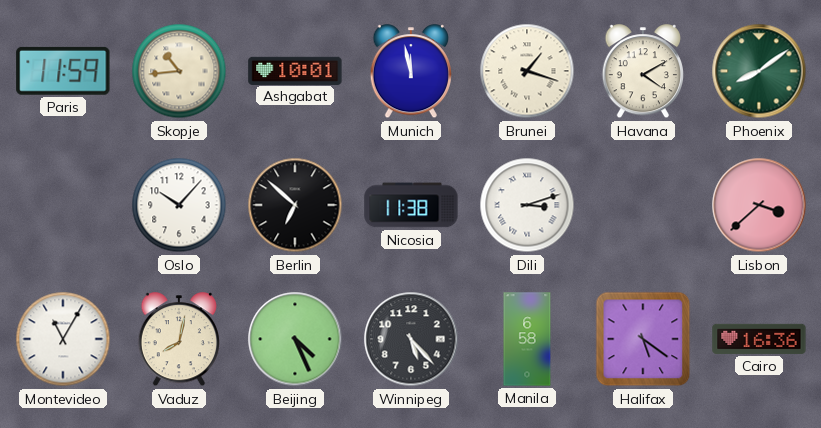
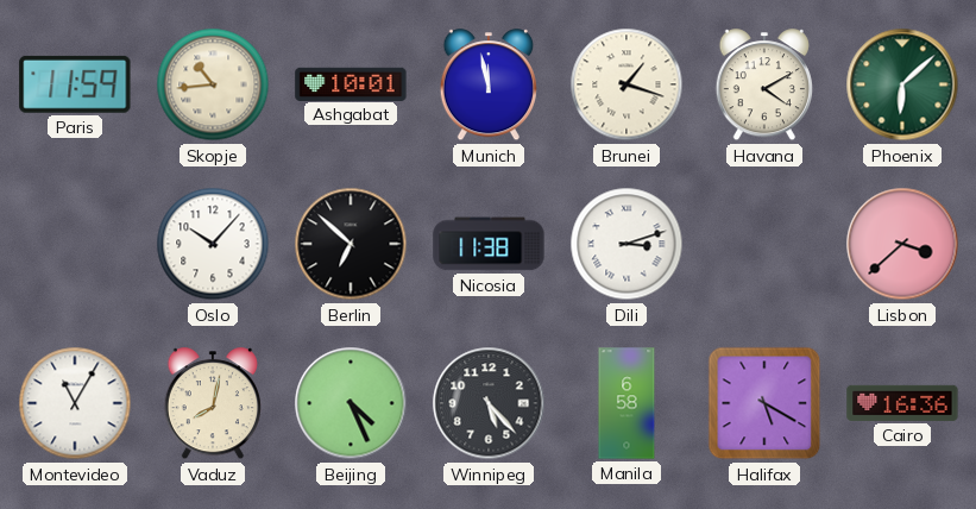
Phoenix: 8:09 -> 6:08
Halifax: 5:21 -> 5:20
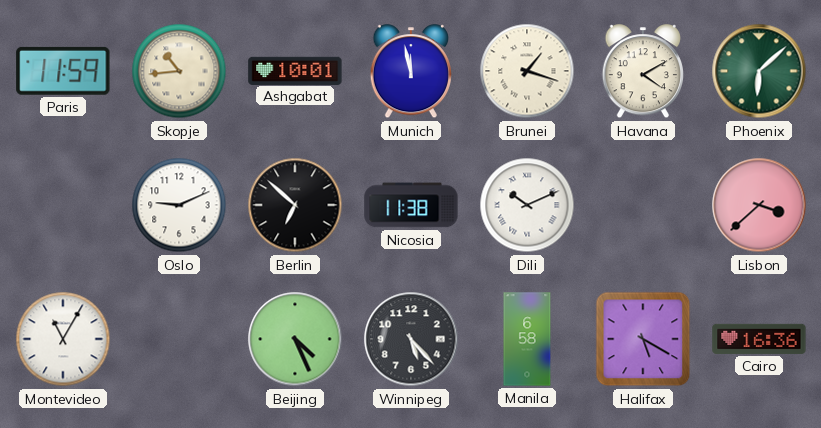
Oslo: 10:07 -> 9:11
Dili: 3:12 -> 10:11
Vaduz: 8:02 -> none
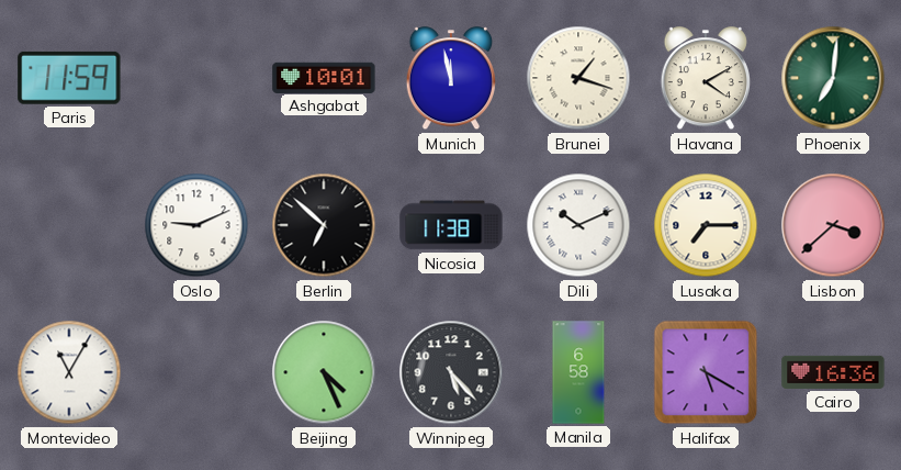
Skopje: 10:44 -> none
Phoenix: 6:08 -> 7:01
Lusaka: none -> 7:15
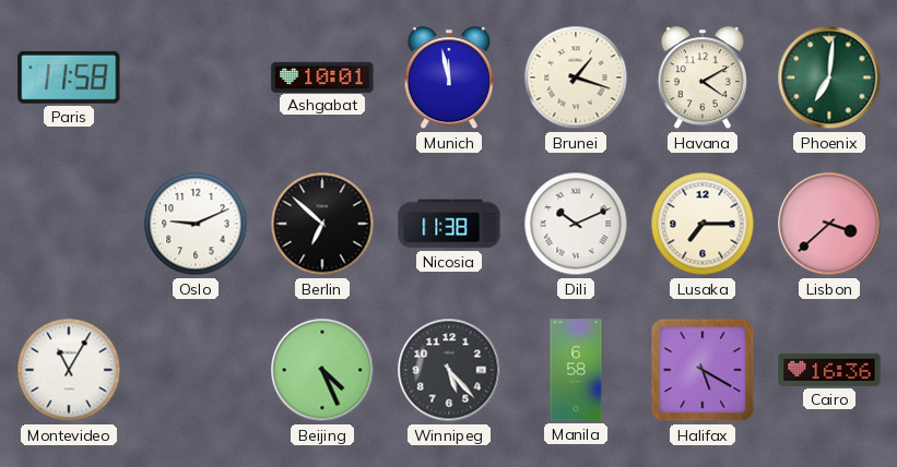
Paris: 11:59 -> 11:58
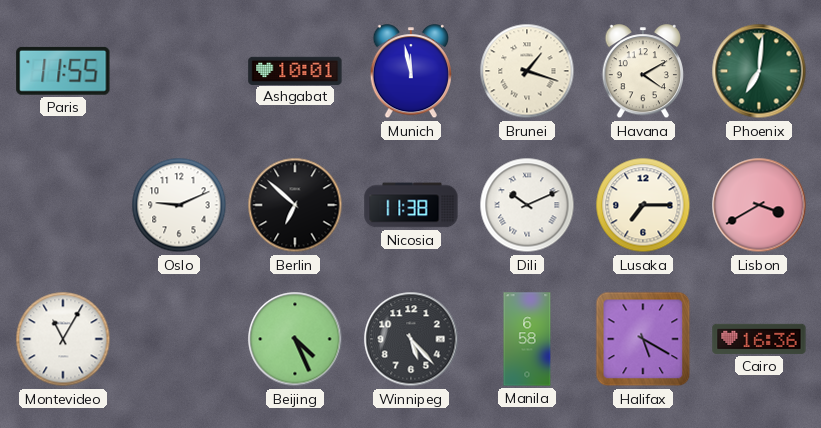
Paris: 11:58 -> 11:55
Lisbon: 3:38 -> 3:40
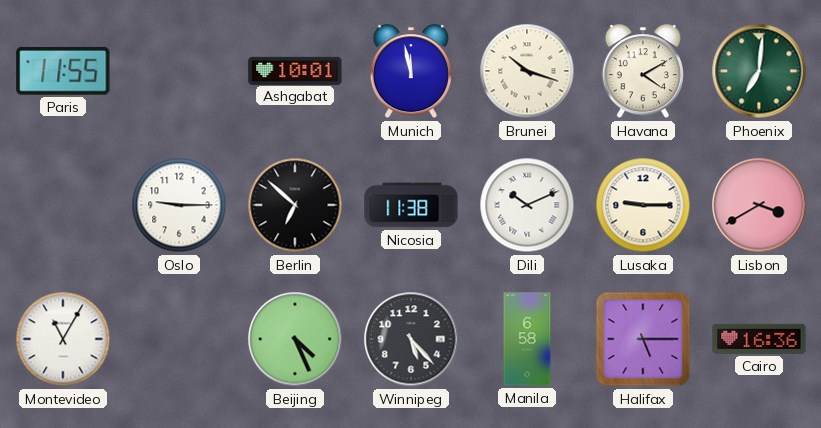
Brunei: 1:18 -> 10:18
Oslo: 9:11 -> 9:15
Lusaka: 7:15 -> 9:15
Halifax: 5:20 -> 5:15
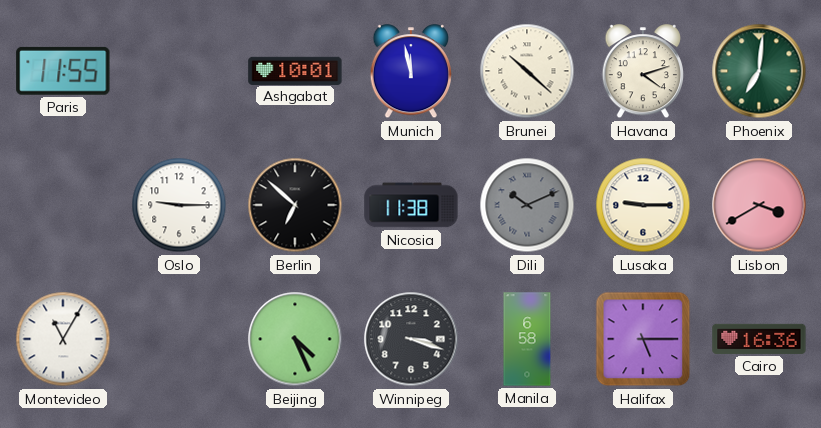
Brunei: 10:18 -> 10:22
Havana: 4:10 -> 4:12
Dili dial: white -> grey
Winnipeg: 5:23 -> 3:18
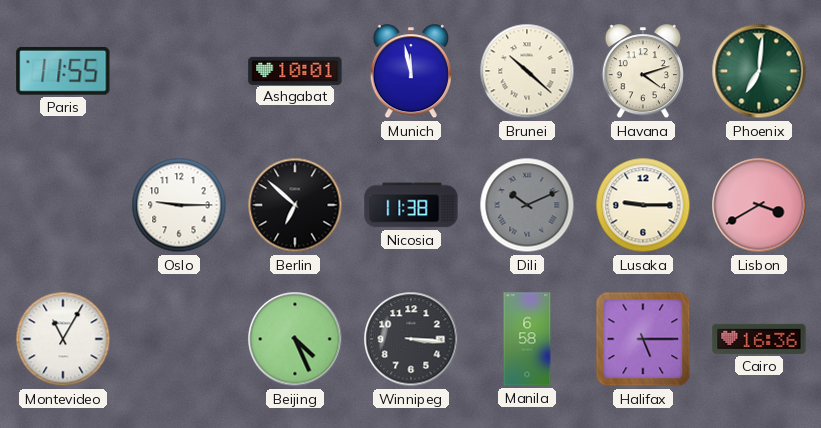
Winnipeg: 3:18 -> 3:16
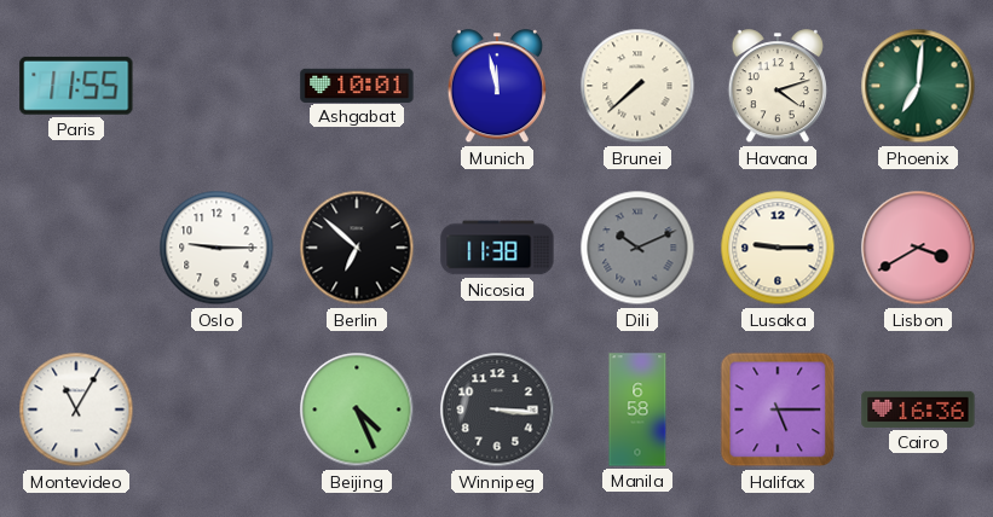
Brunei: 10:22 -> 7:38
